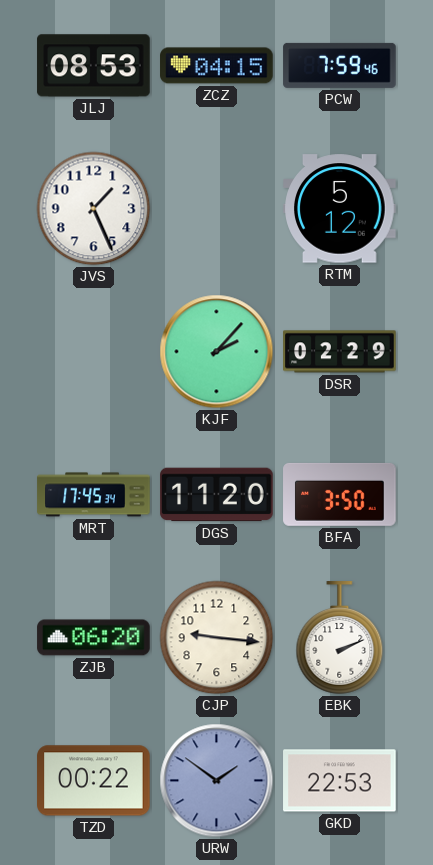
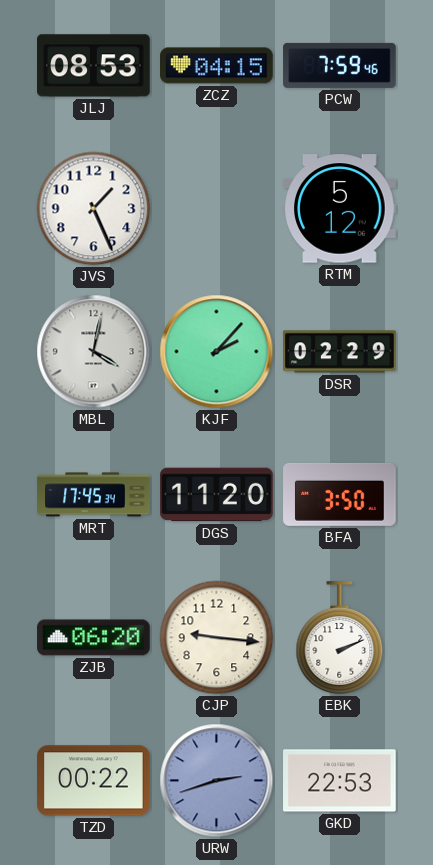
MBL: none -> 4:02
URW: 1:51 -> 2:42
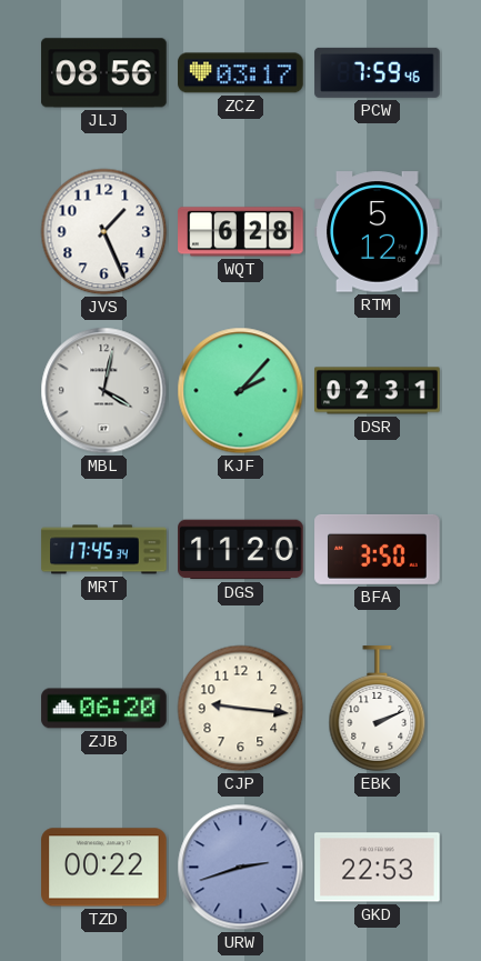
JLJ: 08:53 -> 08:56
ZCZ: 04:15 -> 03:17
WQT: none -> 6:28
DSR: 02:29 -> 02:31
